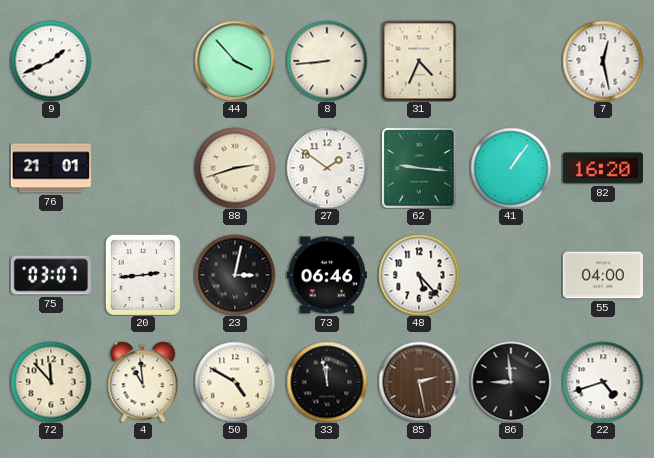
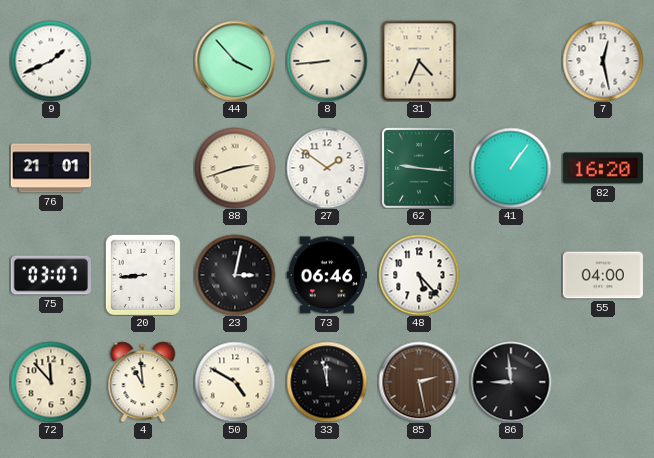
20: 2:44 -> 8:44
22: 4:42 -> none
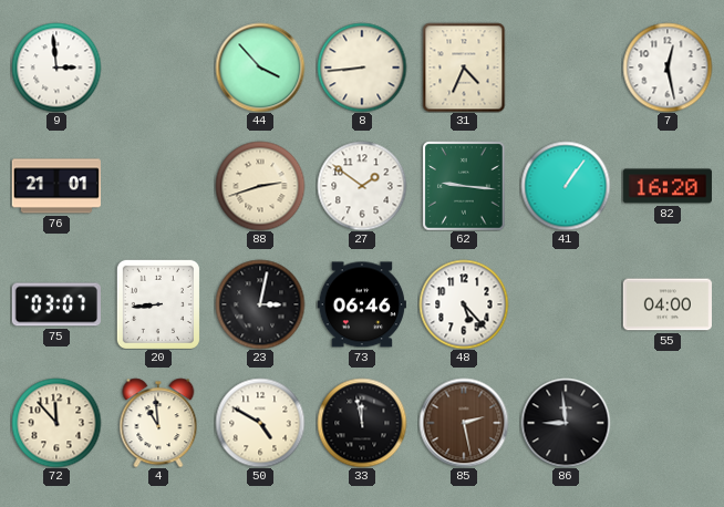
9: 1:41 -> 2:59
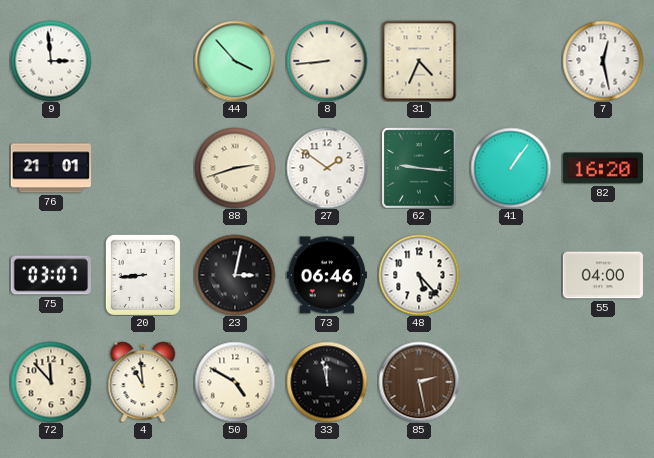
86: 8:59 -> none
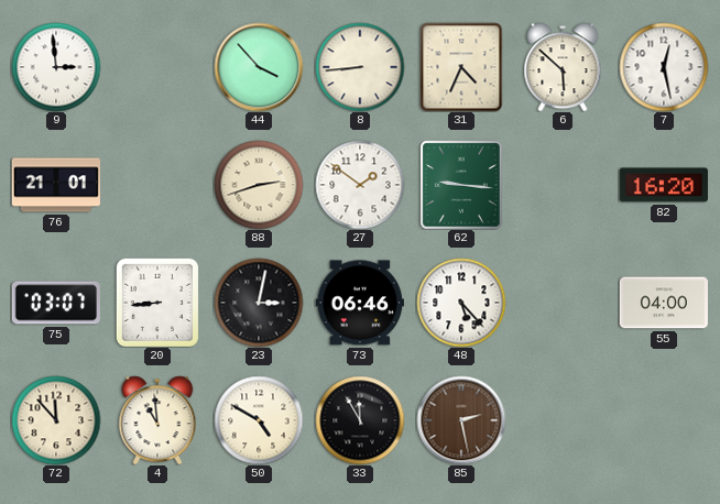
6: none -> 5:52
41: 1:06 -> none
33: 11:58 -> 11:55
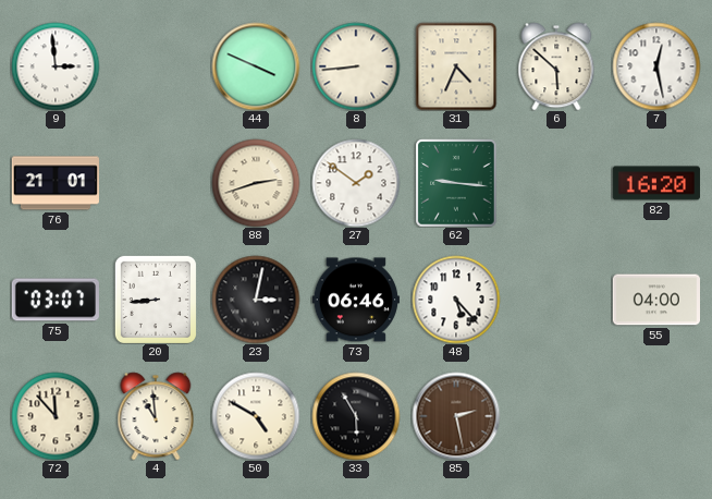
44: 3:53 -> 3:49
33: 11:55 -> 5:55
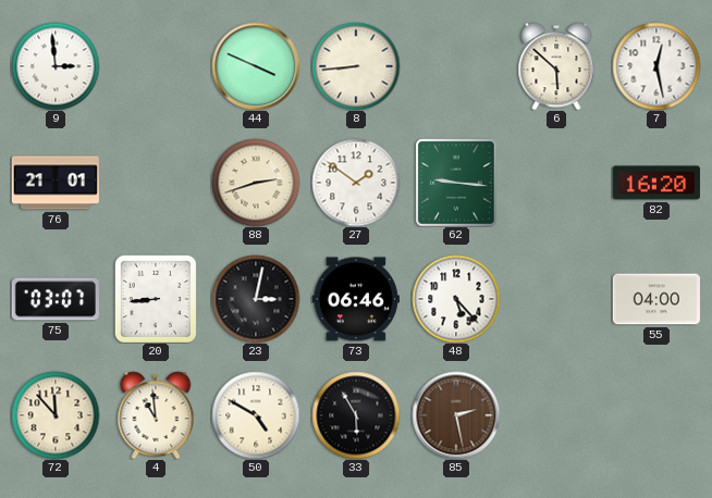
31: 4:34 -> none
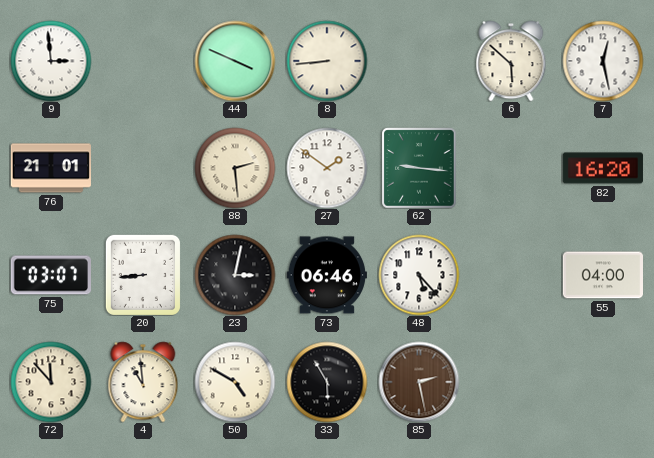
88: 2:42 -> 2:29
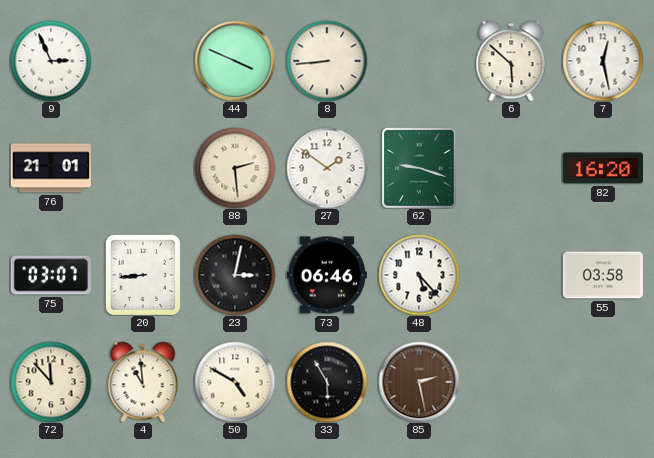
9: 2:59 -> 2:56
62: 9:16 -> 9:18
55: 04:00 -> 03:58
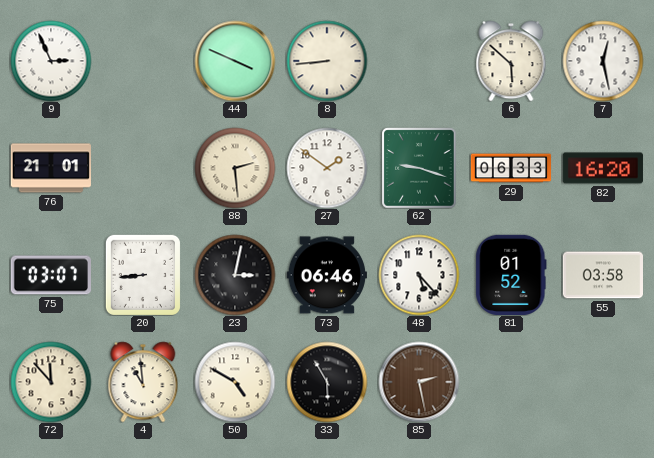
29: none -> 06:33
81: none -> 01:52
